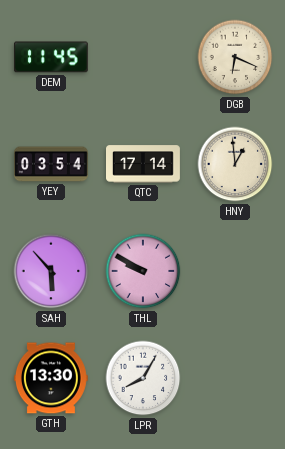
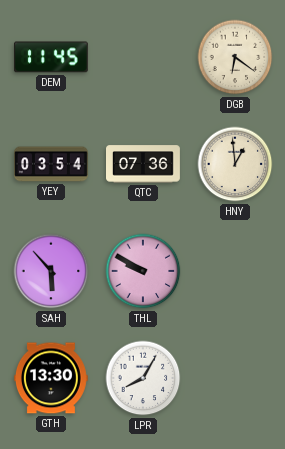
DGB: 6:19 -> 6:21
QTC: 17:14 -> 07:36
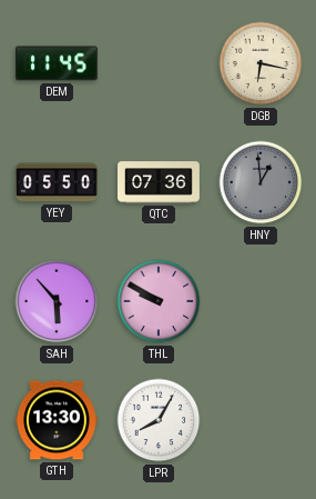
DGB: 6:21 -> 6:17
YEY: 03:54 -> 05:50
HNY dial: cream -> grey
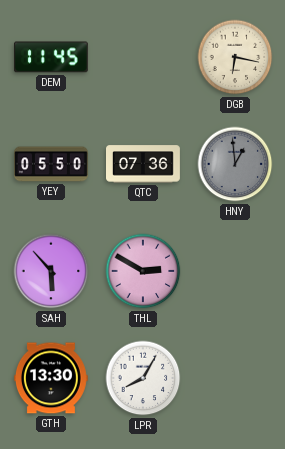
THL: 9:50 -> 2:50
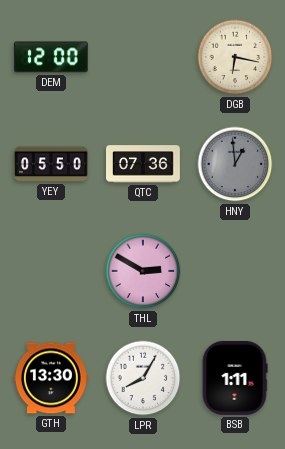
DEM: 11:45 -> 12:00
SAH: 5:53 -> none
BSB: none -> 1:11
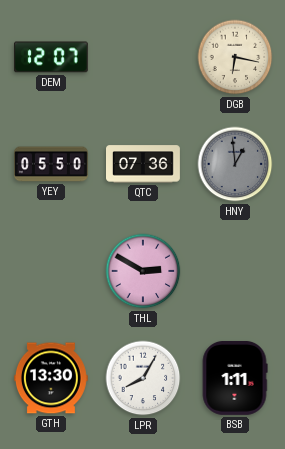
DEM: 12:00 -> 12:07
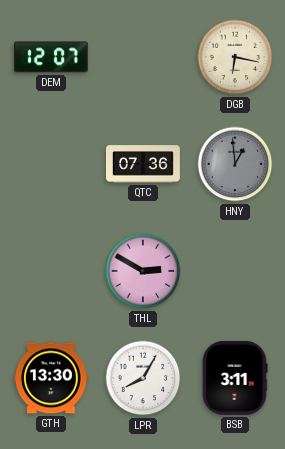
YEY: 05:50 -> none
BSB: 1:11 -> 3:11
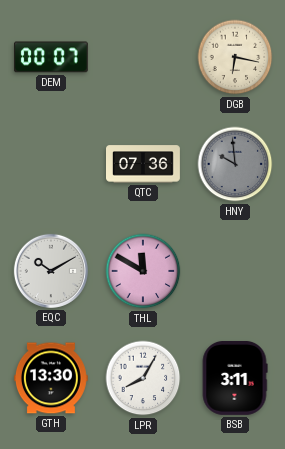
DEM: 12:07 -> 00:07
HNY: 12:59 -> 9:59
EQC: none -> 10:10
THL: 2:50 -> 11:50
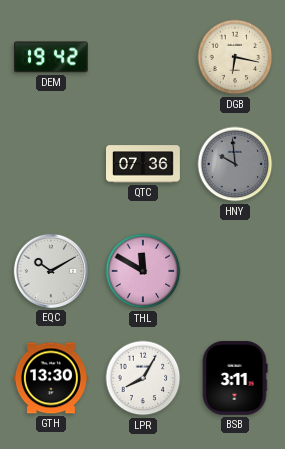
DEM: 00:07 -> 19:42
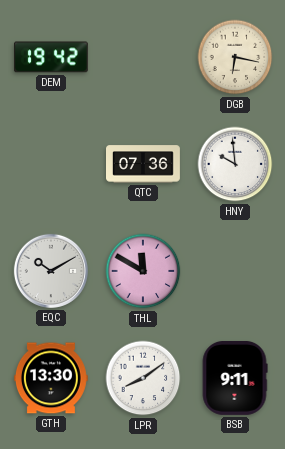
HNY dial: grey -> white
LPR: 8:05 -> 8:09
BSB: 3:11 -> 9:11
